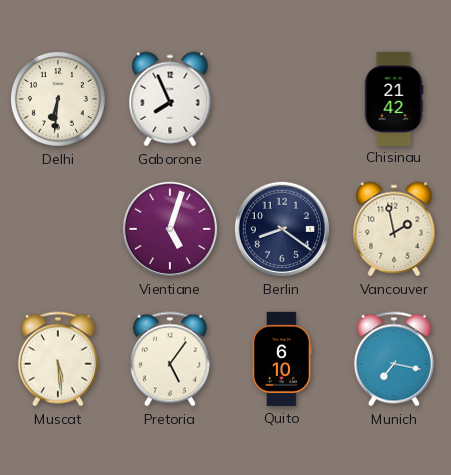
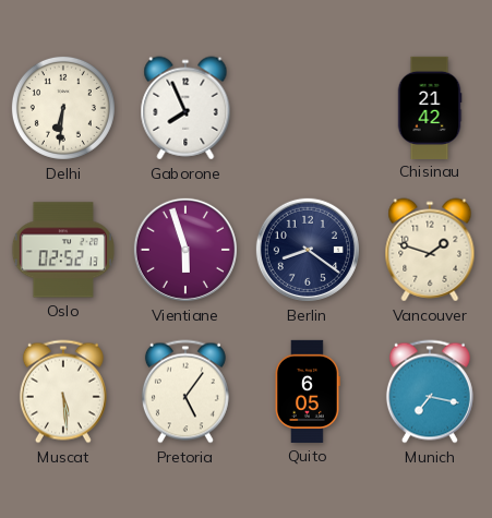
Oslo: none -> 02:52
Vientiane: 5:03 -> 5:57
Vancouver: 1:58 -> 1:48
Quito: 6:10 -> 6:05
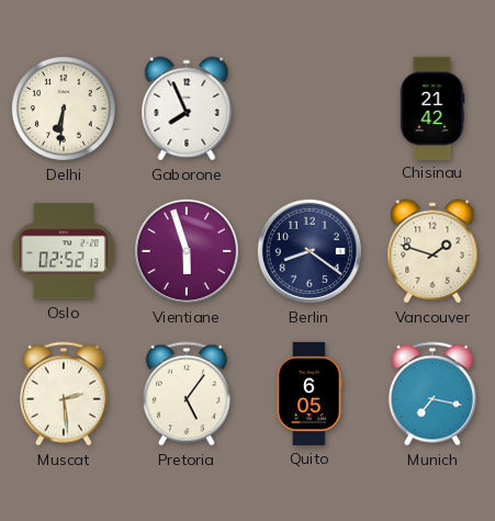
Muscat: 5:29 -> 2:29
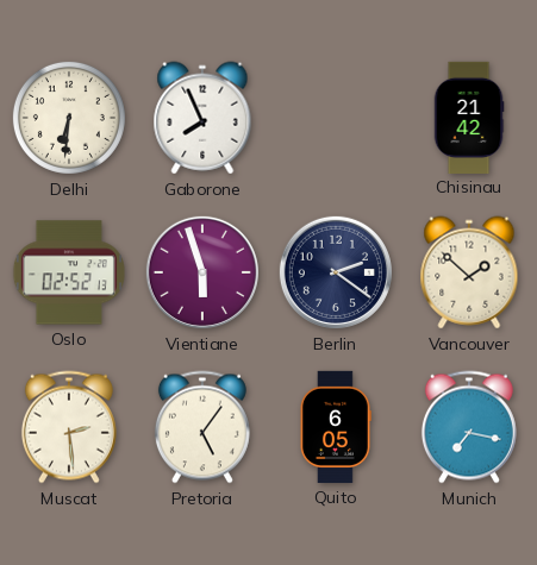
Berlin: 8:21 -> 2:21
Vancouver: 1:48 -> 1:52
